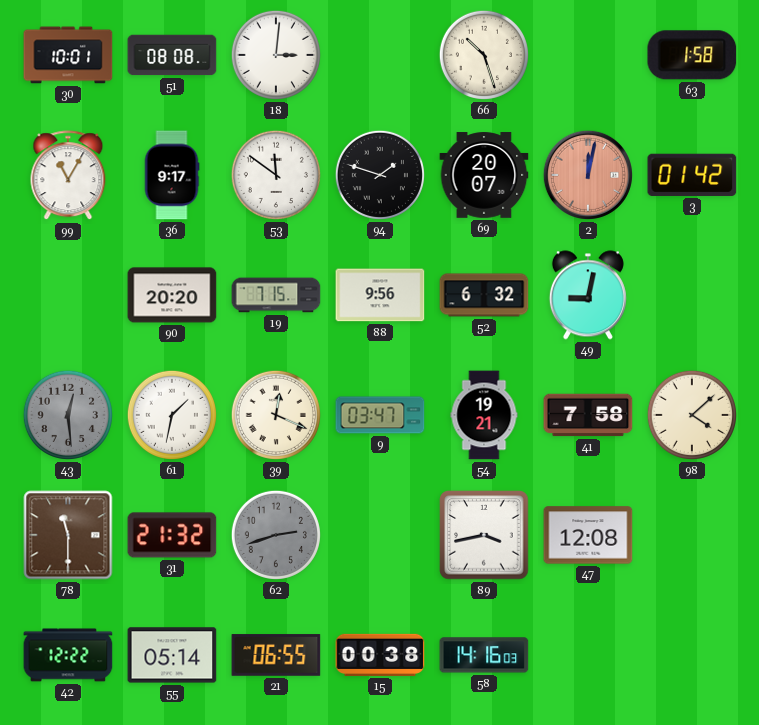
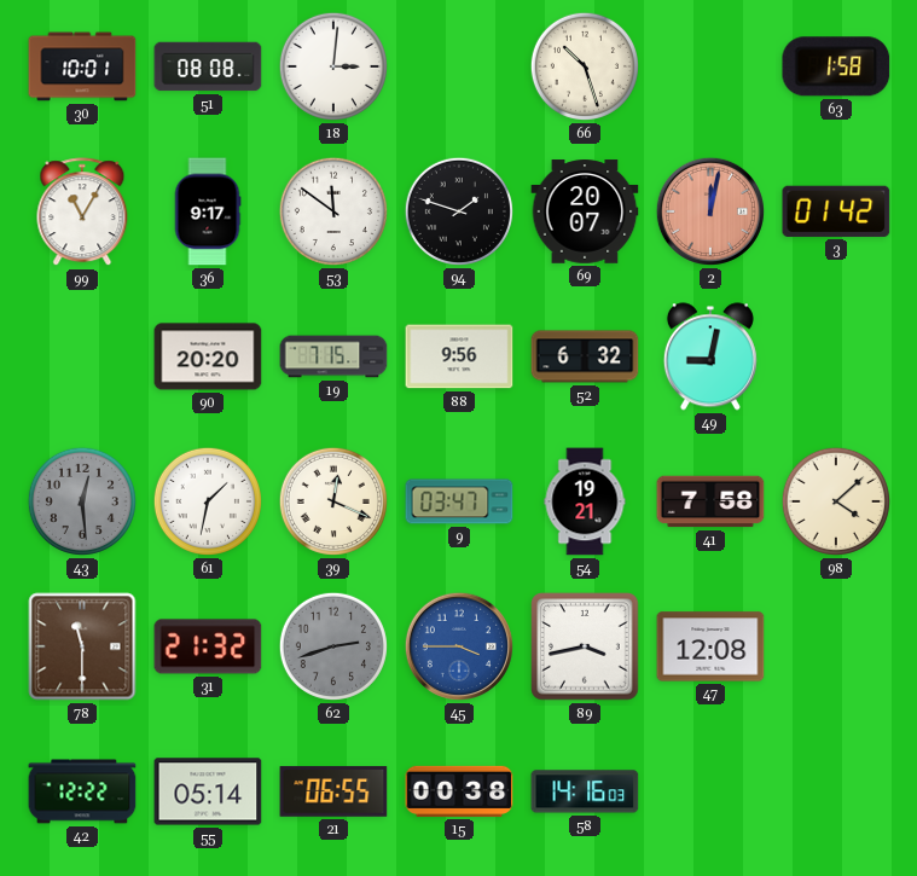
45: none -> 3:45
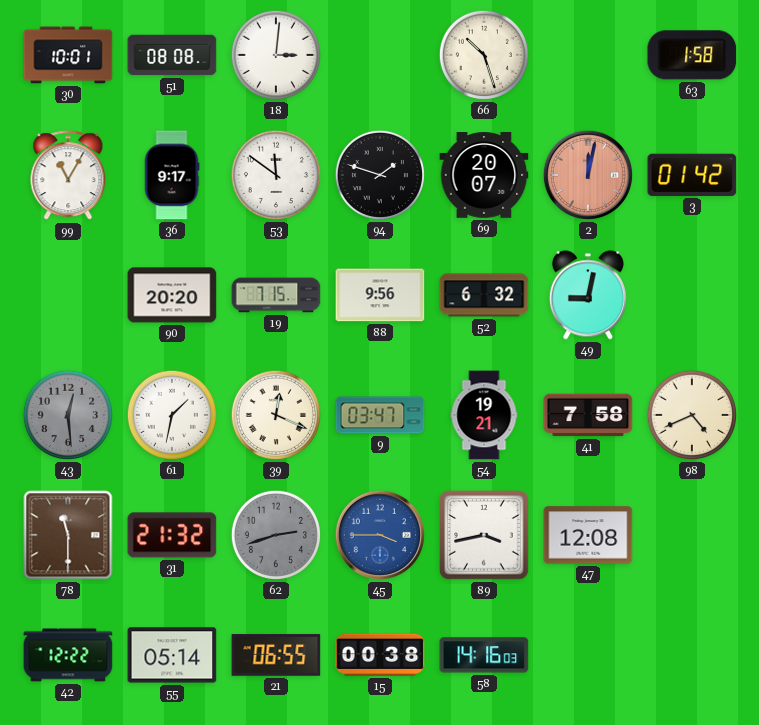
98: 4:08 -> 4:41
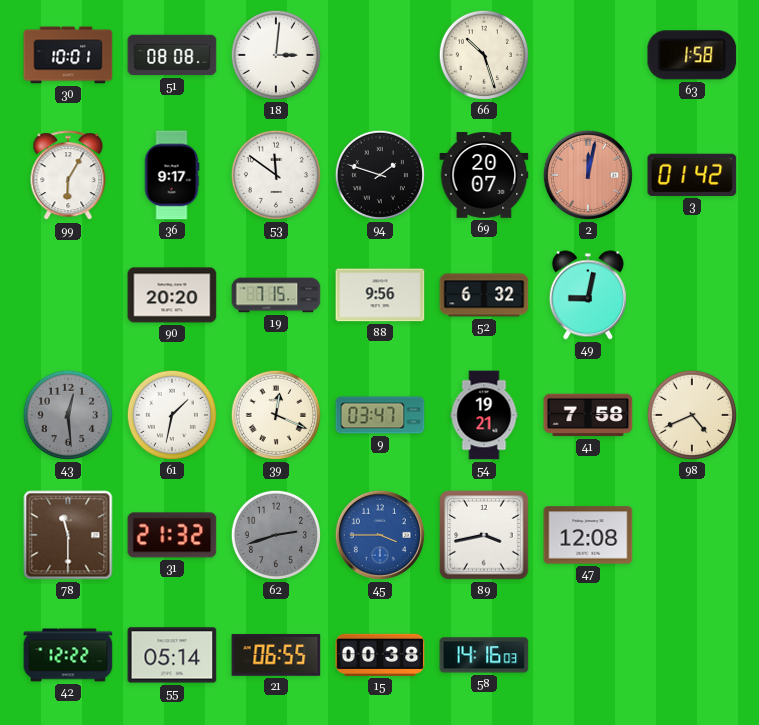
99: 11:05 -> 6:05
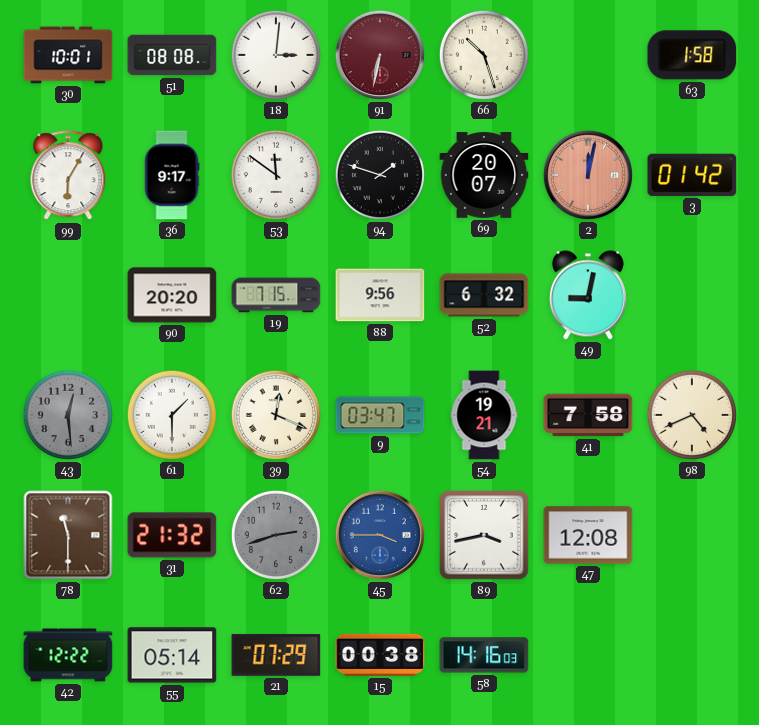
91: none -> 6:32
61: 1:32 -> 1:30
21: 06:55 -> 07:29
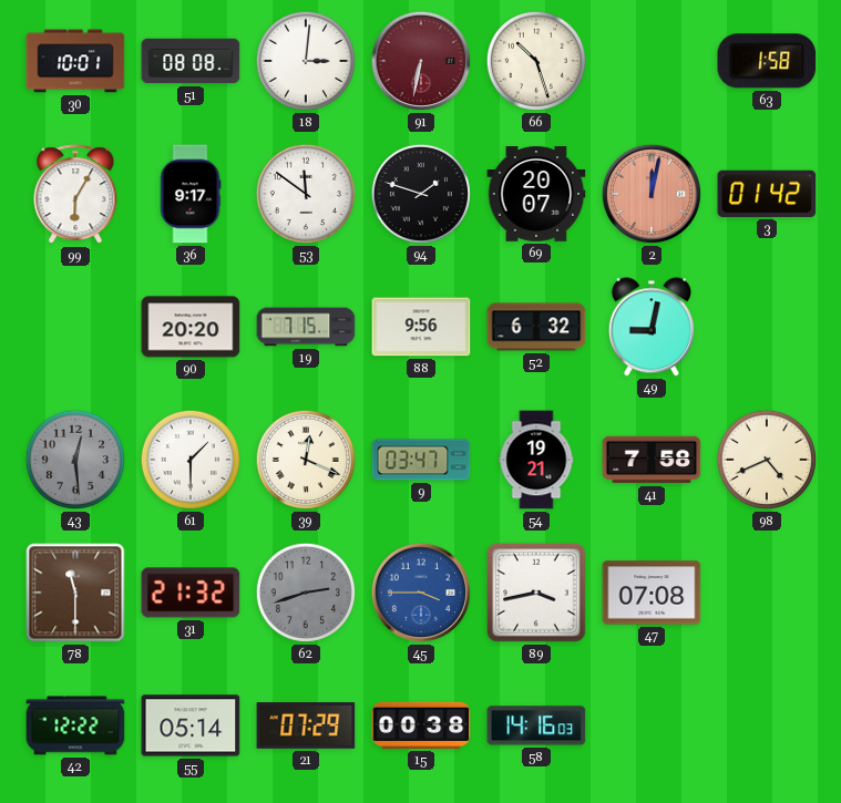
47: 12:08 -> 07:08
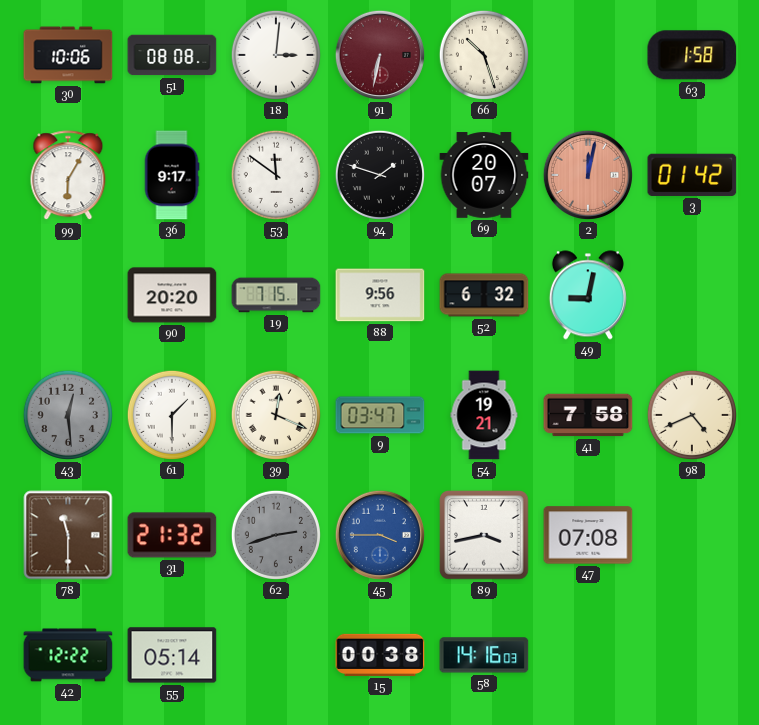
30: 10:01 -> 10:06
21: 07:29 -> none
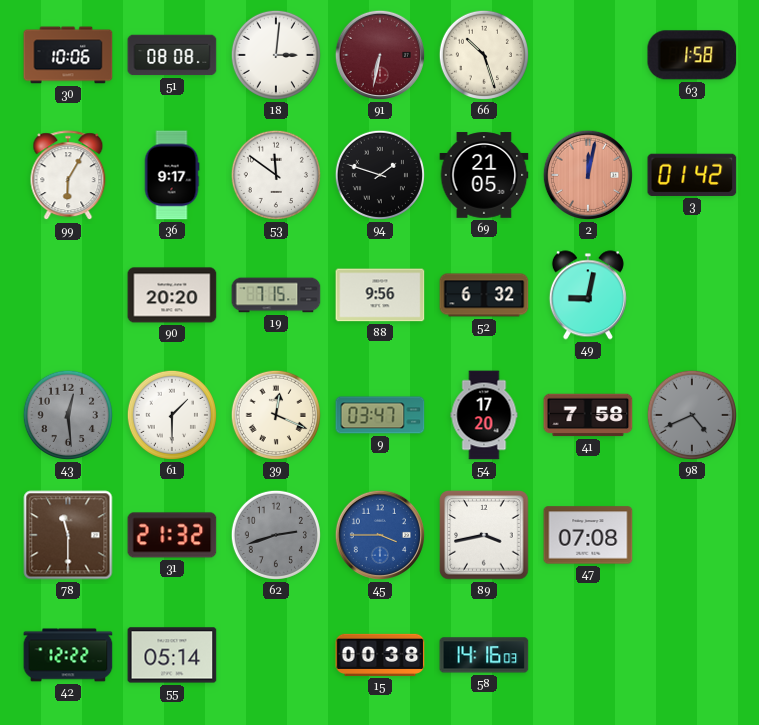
69: 20:07 -> 21:05
54: 19:21 -> 17:20
98 dial: cream -> grey
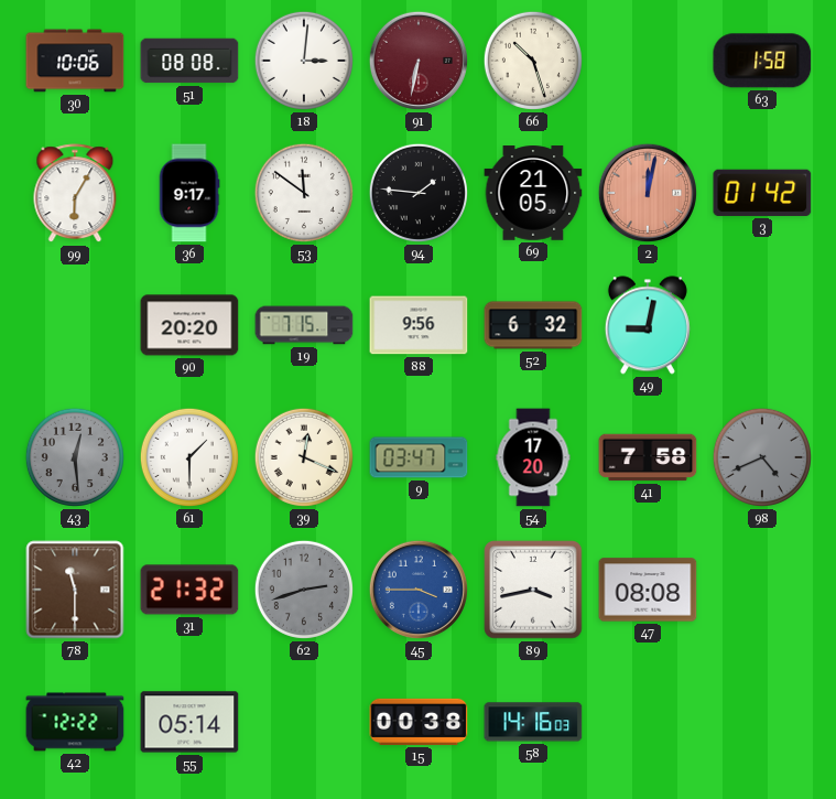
94: 1:48 -> 1:46
47: 07:08 -> 08:08
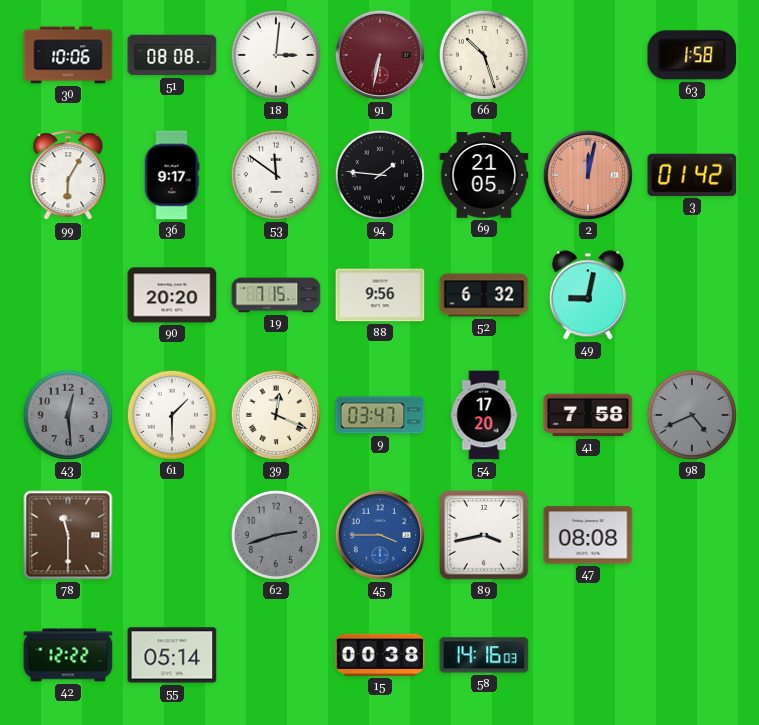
31: 21:32 -> none
